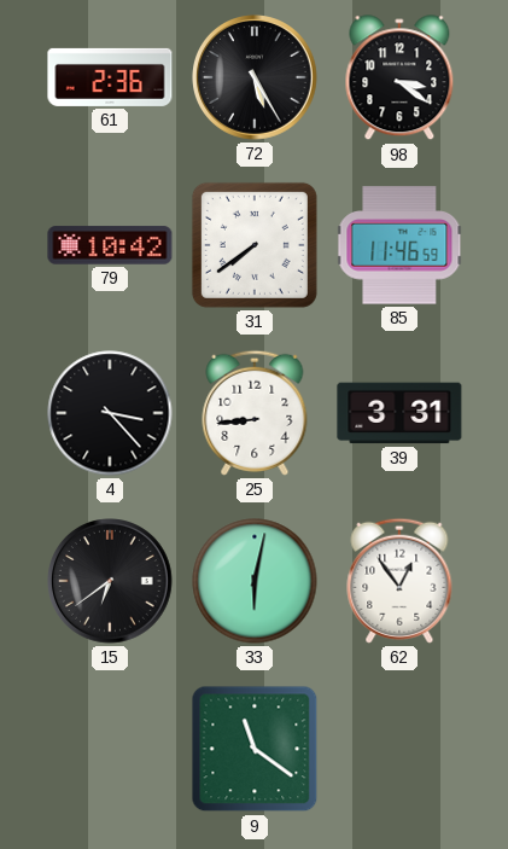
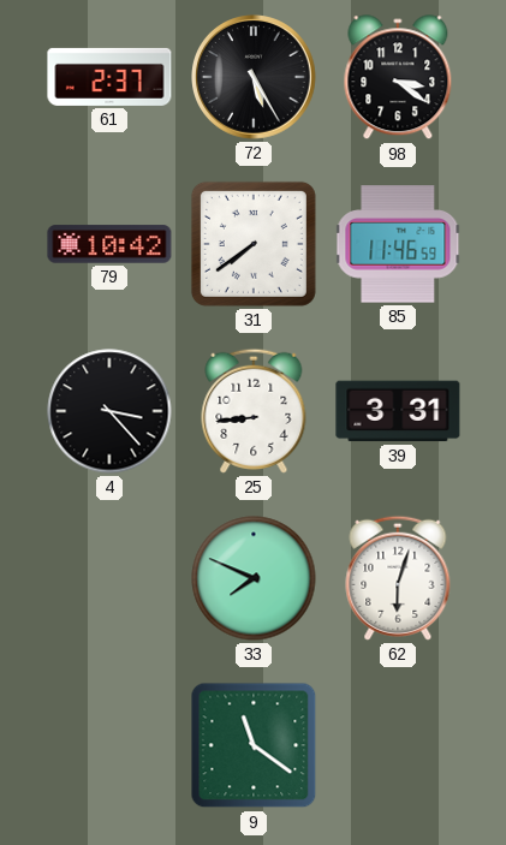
61: 2:36 -> 2:37
15: 6:39 -> none
33: 6:02 -> 7:49
62: 12:54 -> 6:03
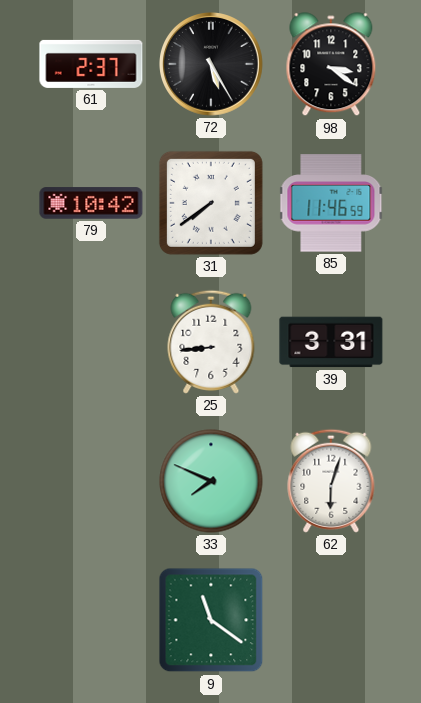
4: 3:23 -> none
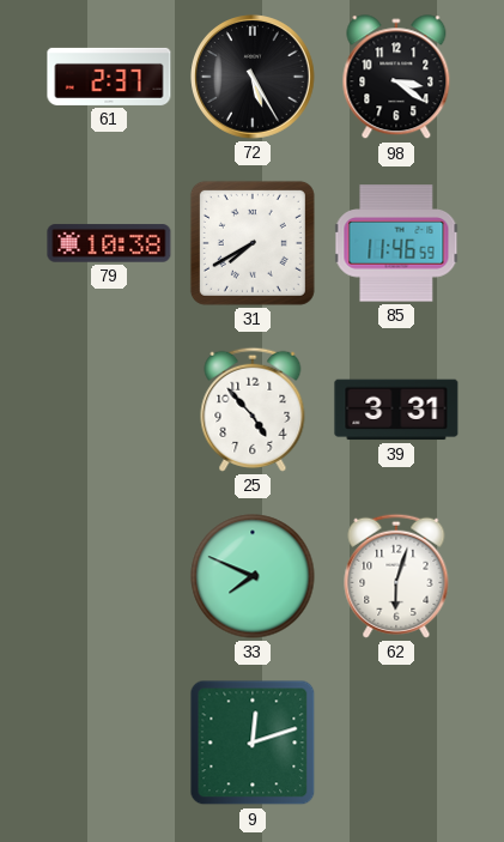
79: 10:42 -> 10:38
31: 7:39 -> 7:40
25: 8:44 -> 4:53
9: 11:21 -> 12:12
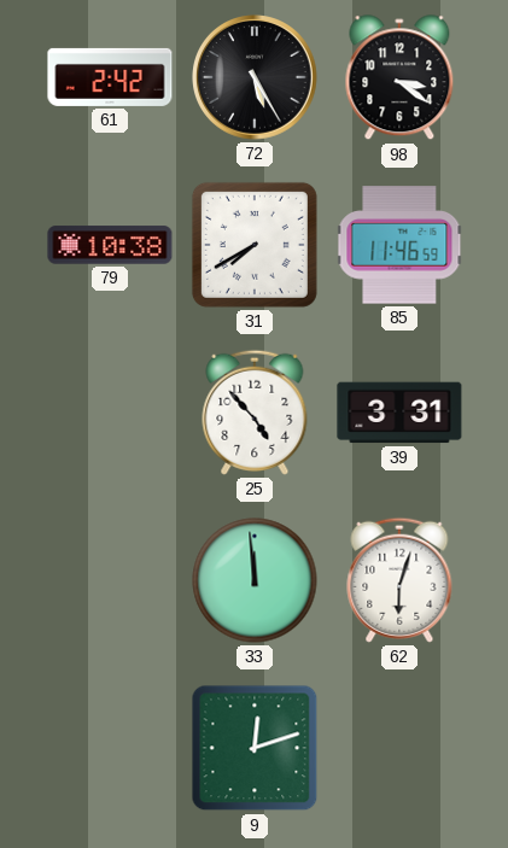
61: 2:37 -> 2:42
33: 7:49 -> 11:59
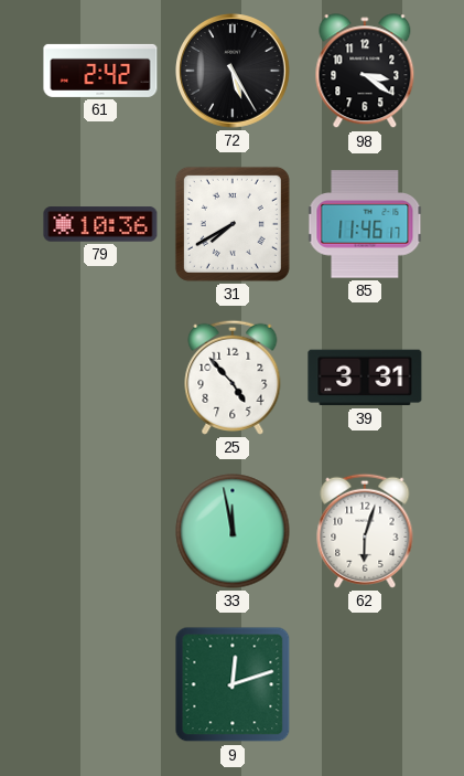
79: 10:38 -> 10:36
85: 11:46:59 -> 11:46:17
33: 11:59 -> 11:58
